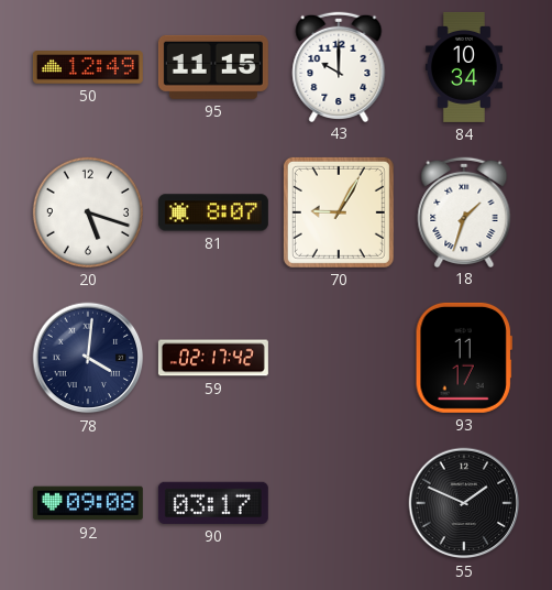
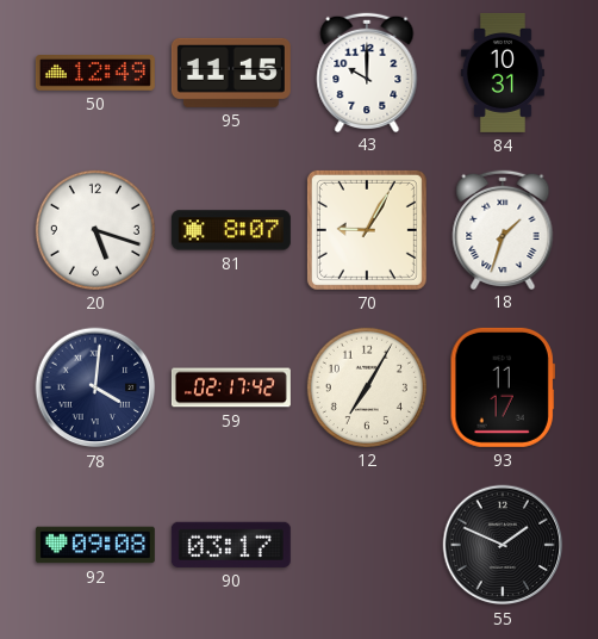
84: 10:34 -> 10:31
12: none -> 7:05
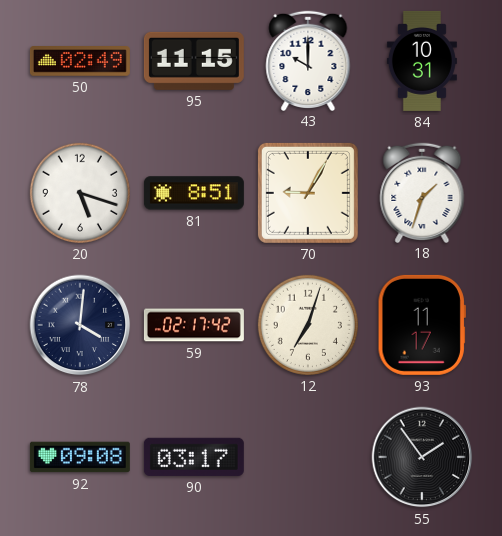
50: 12:49 -> 02:49
81: 8:07 -> 8:51
12: 7:05 -> 7:03
55: 1:49 -> 1:54
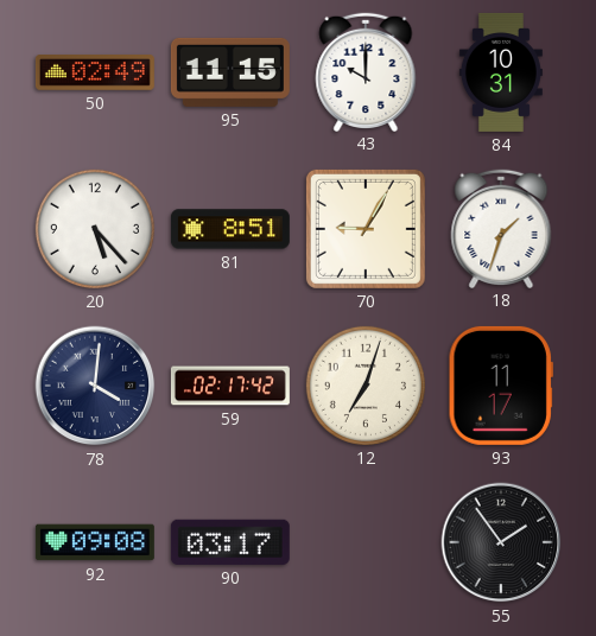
20: 5:18 -> 5:23
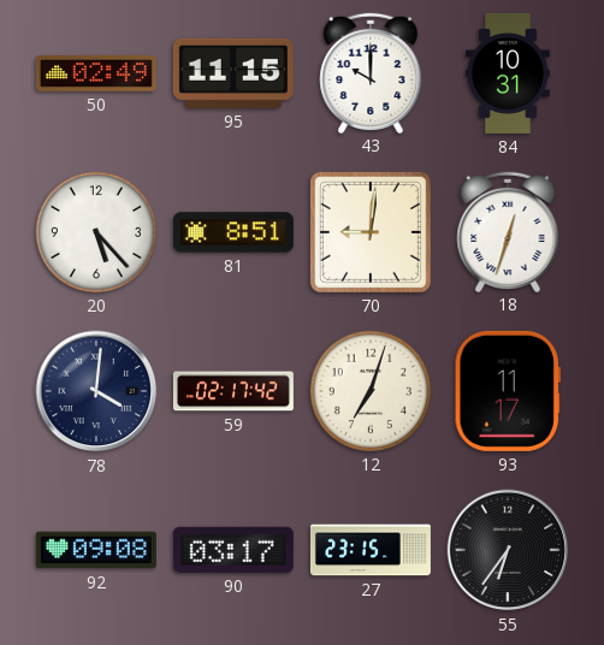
70: 9:05 -> 9:01
18: 1:33 -> 12:33
27: none -> 23:15
55: 1:54 -> 6:36
